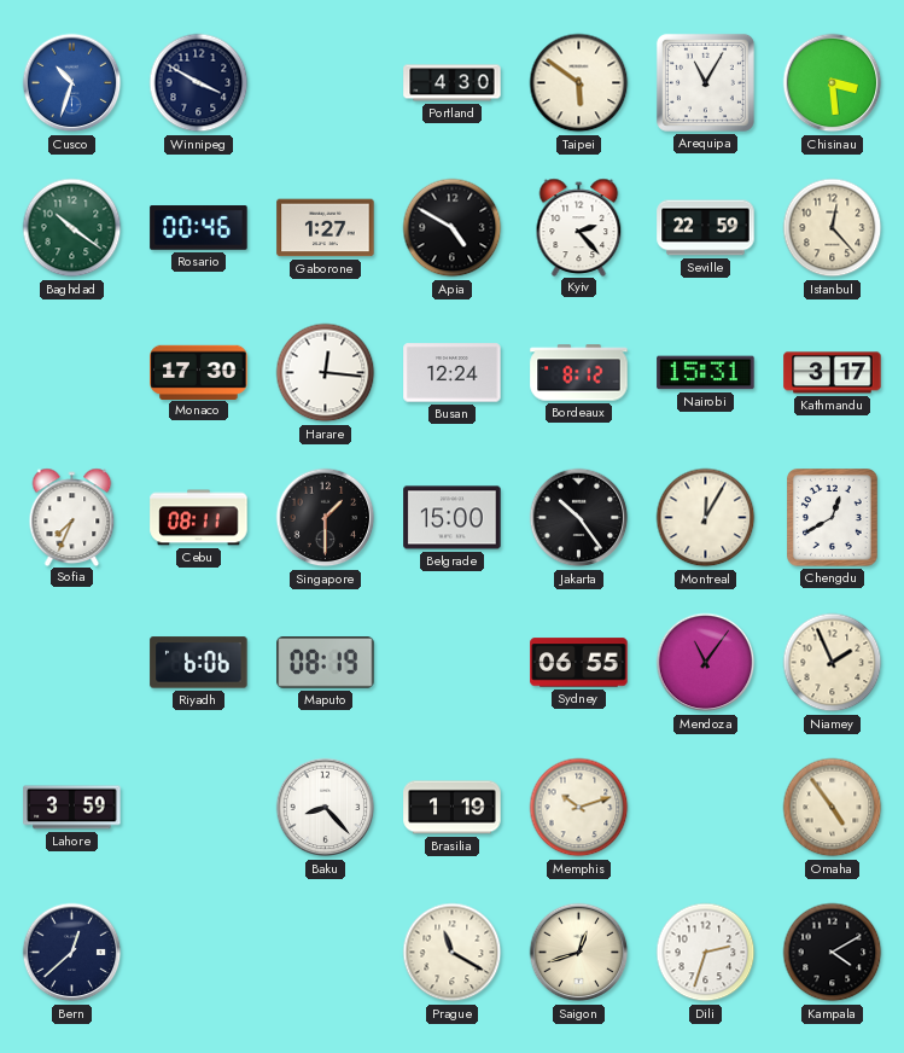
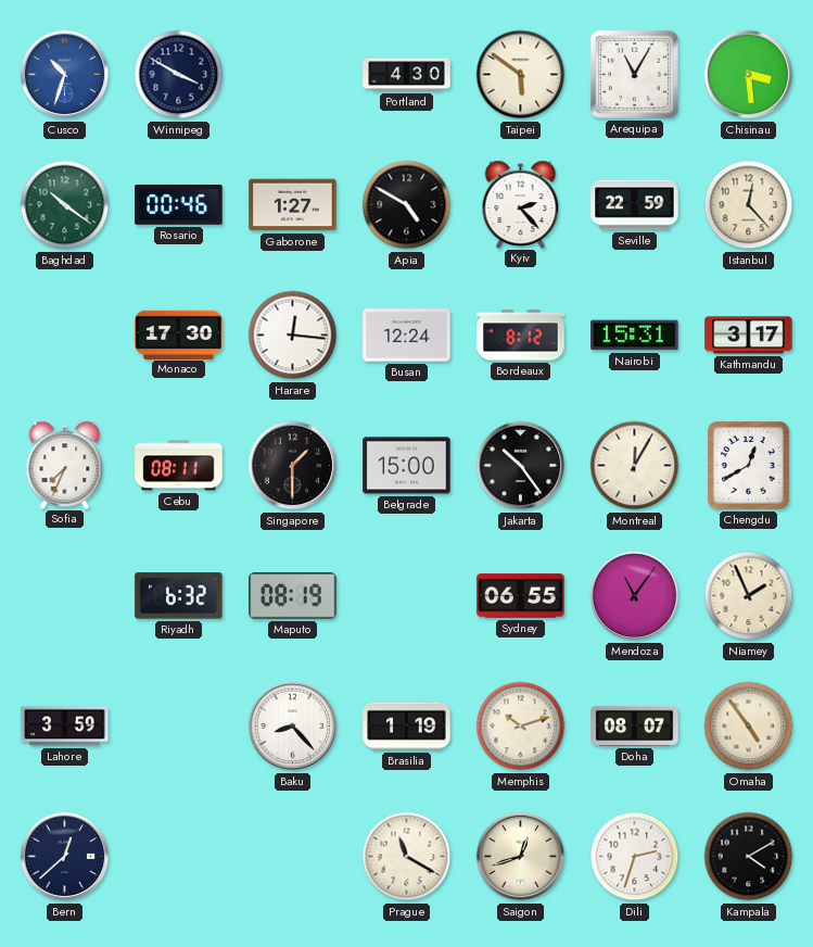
Riyadh: 6:06 -> 6:32
Doha: none -> 08:07
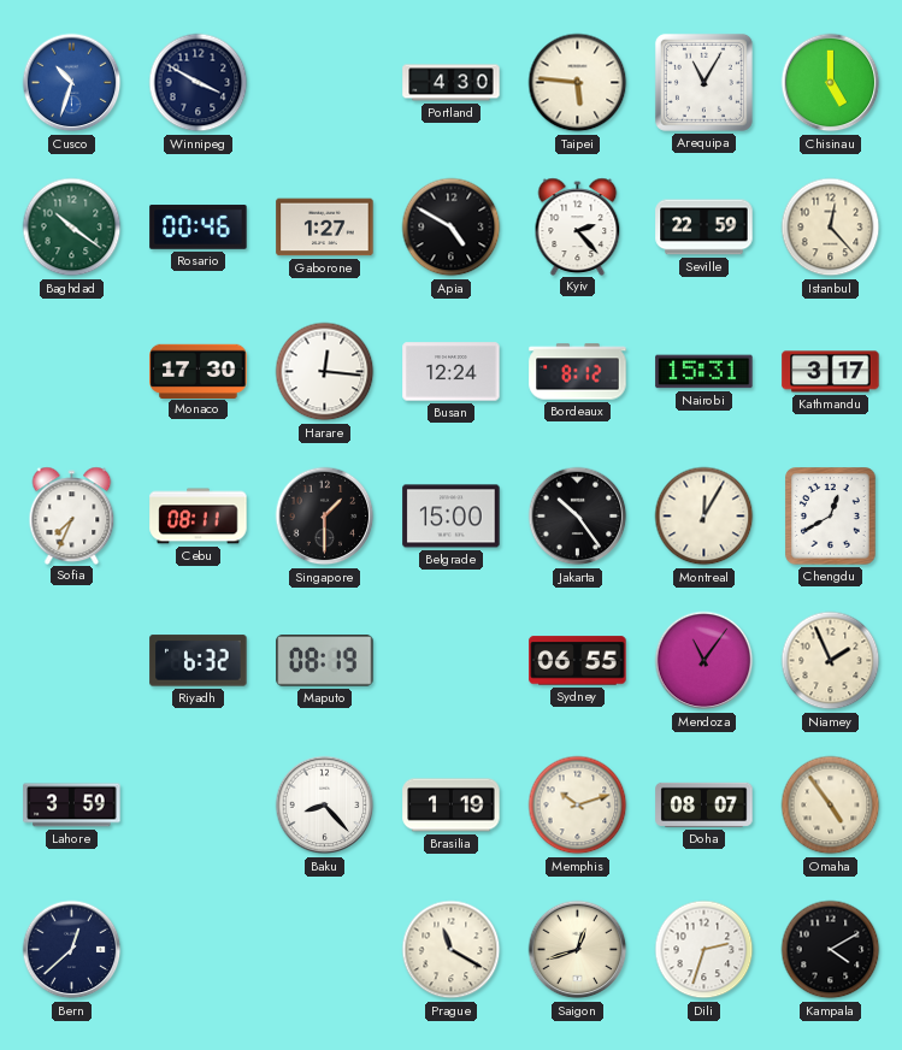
Taipei: 5:51 -> 5:46
Chisinau: 3:29 -> 5:00
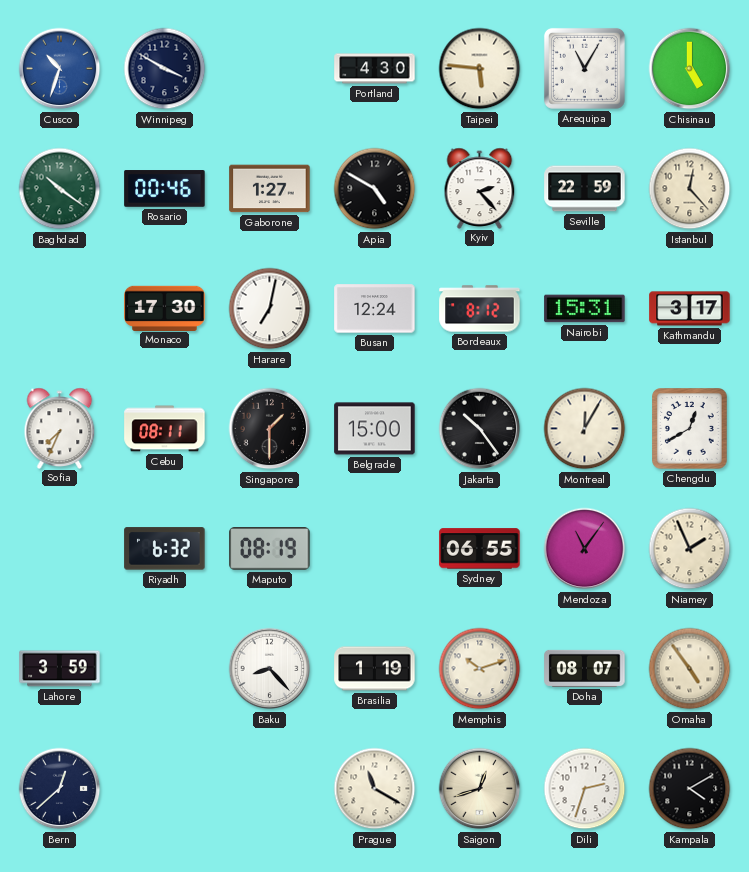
Harare: 12:16 -> 7:02
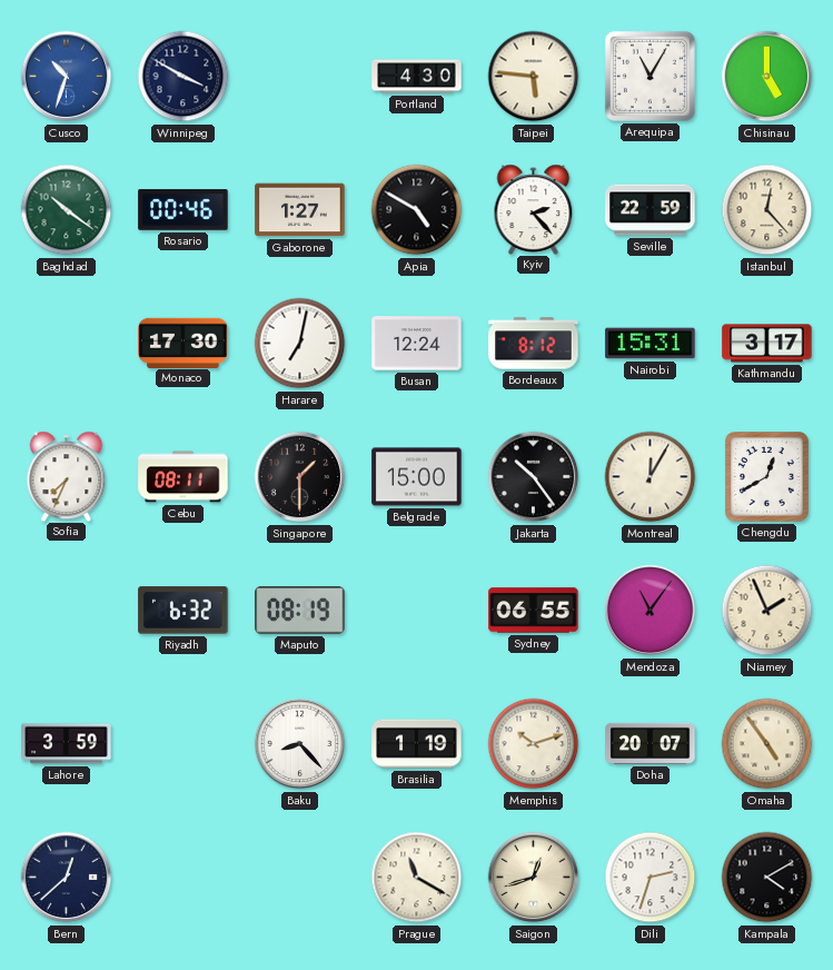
Doha: 08:07 -> 20:07
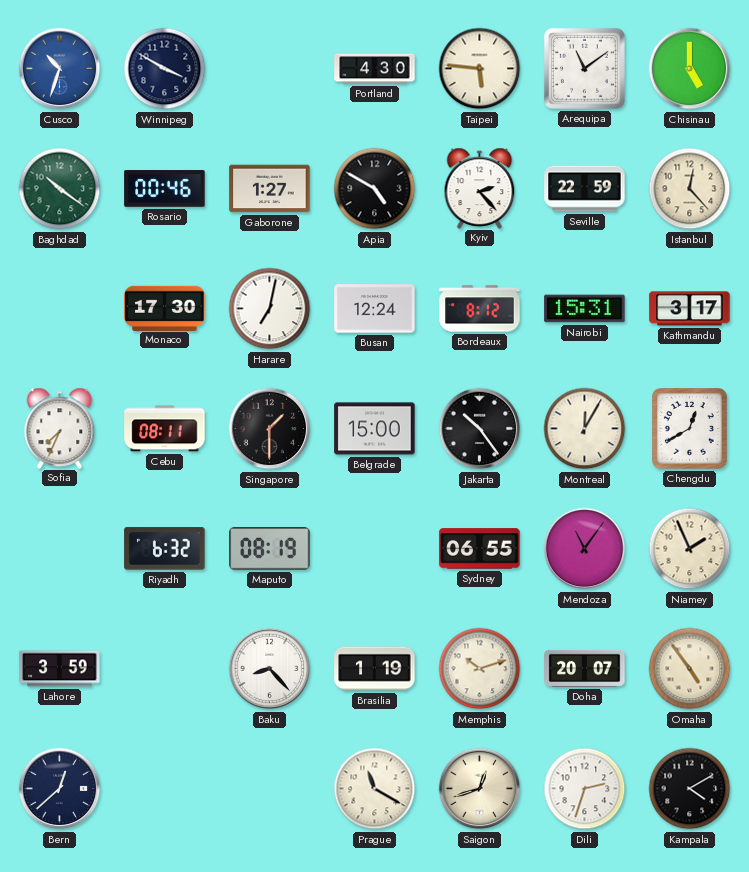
Arequipa: 11:05 -> 11:09
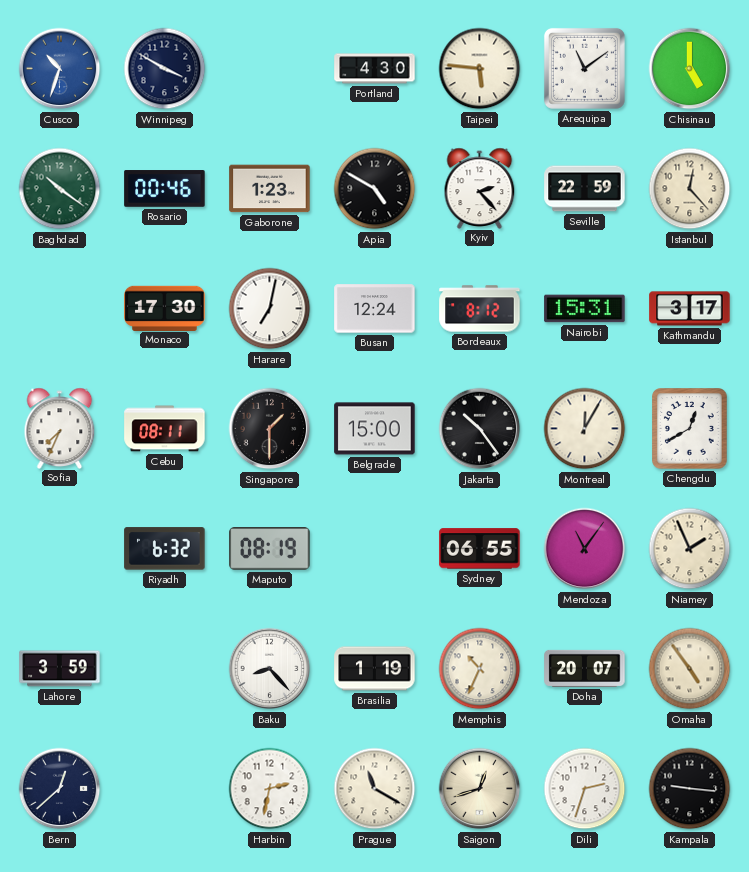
Gaborone: 1:27 -> 1:23
Memphis: 10:12 -> 10:34
Harbin: none -> 2:32
Kampala: 4:10 -> 9:16
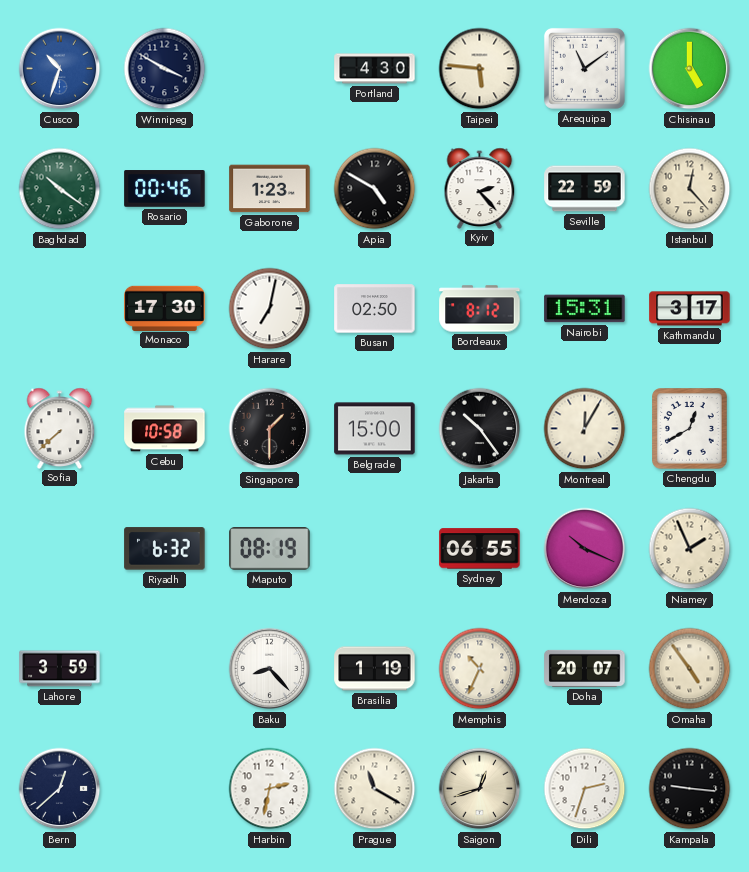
Busan: 12:24 -> 02:50
Sofia: 7:34 -> 7:38
Cebu: 08:11 -> 10:58
Mendoza: 11:06 -> 10:19
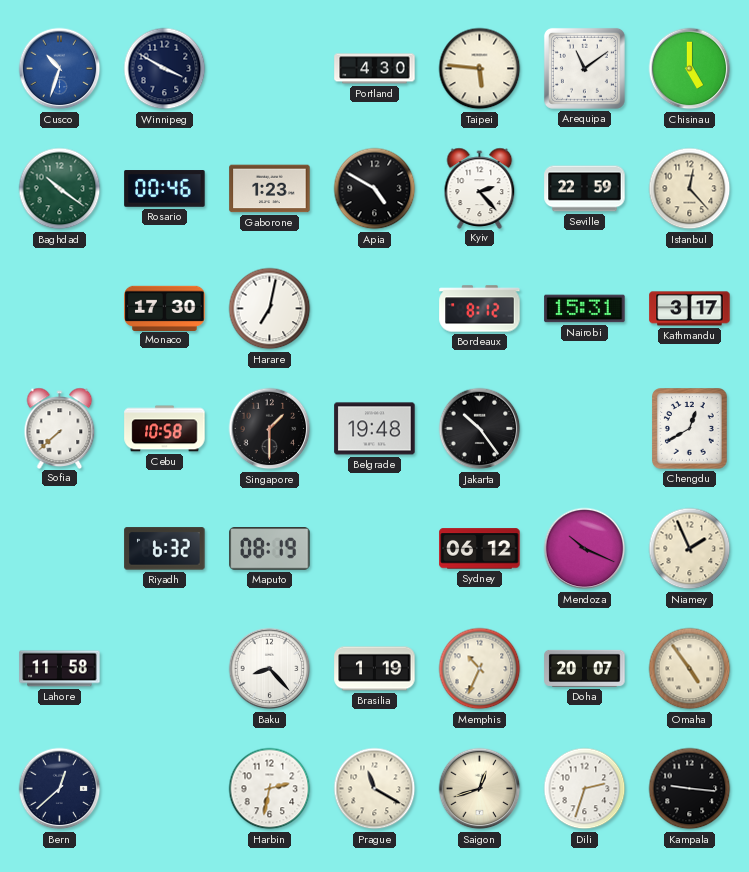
Busan: 02:50 -> none
Belgrade: 15:00 -> 19:48
Montreal: 12:05 -> none
Sydney: 06:55 -> 06:12
Lahore: 3:59 -> 11:58
